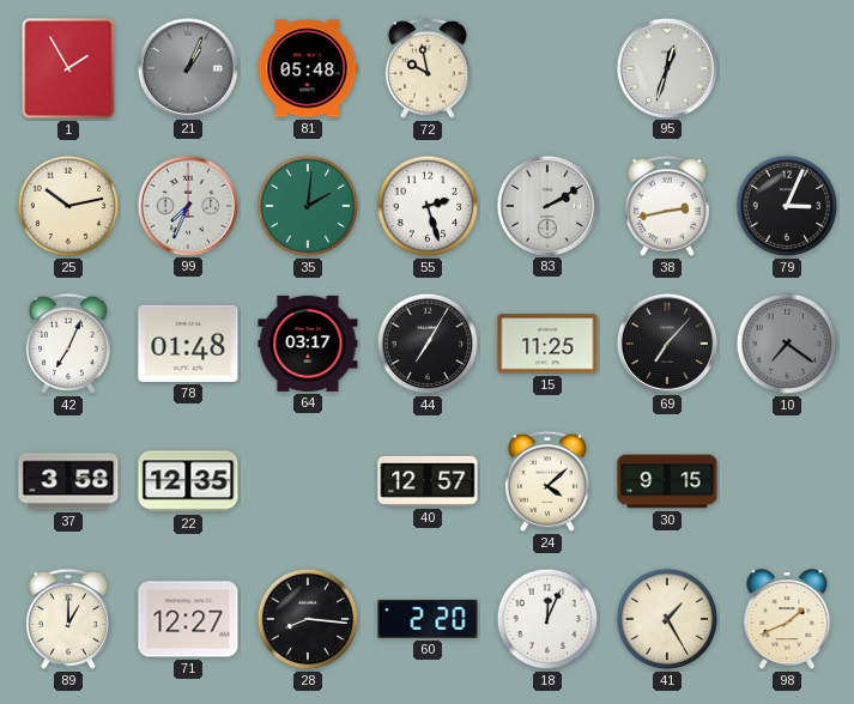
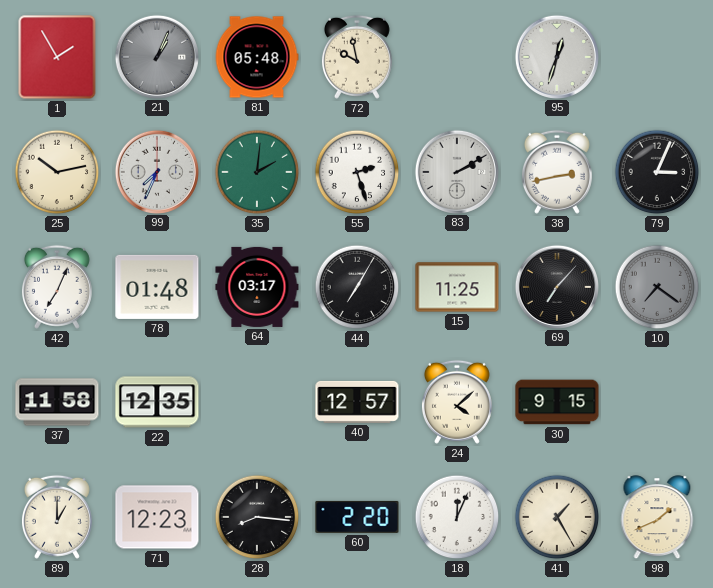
37: 3:58 -> 11:58
71: 12:27 -> 12:23
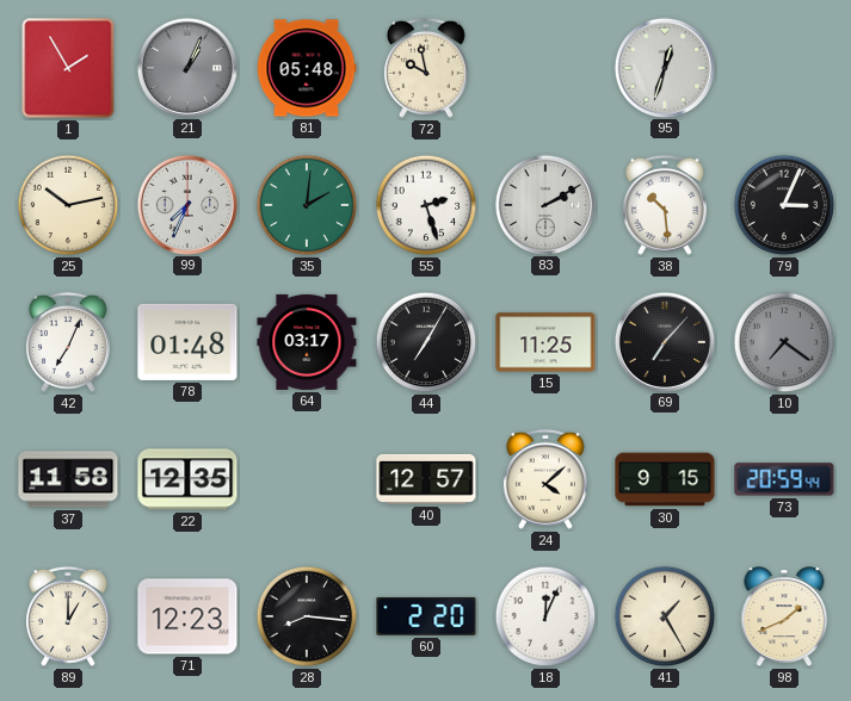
38: 2:43 -> 10:29
73: none -> 20:59
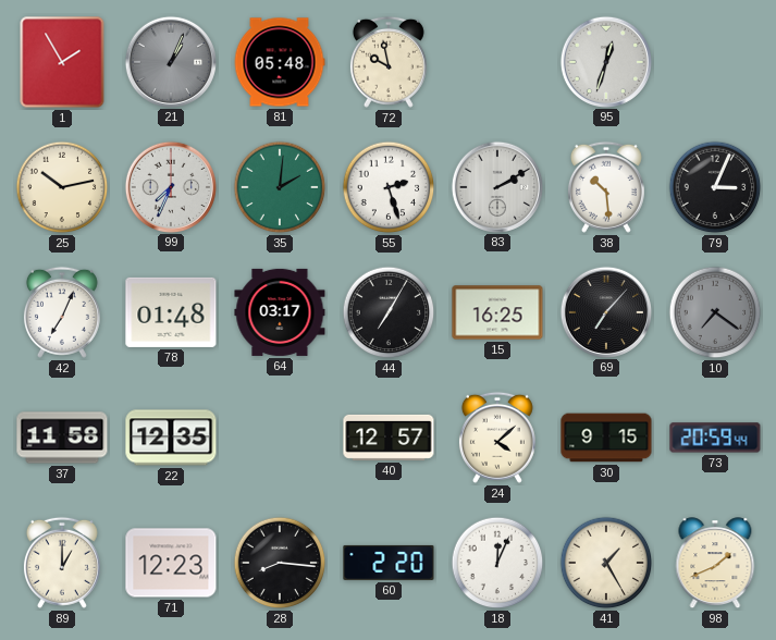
15: 11:25 -> 16:25
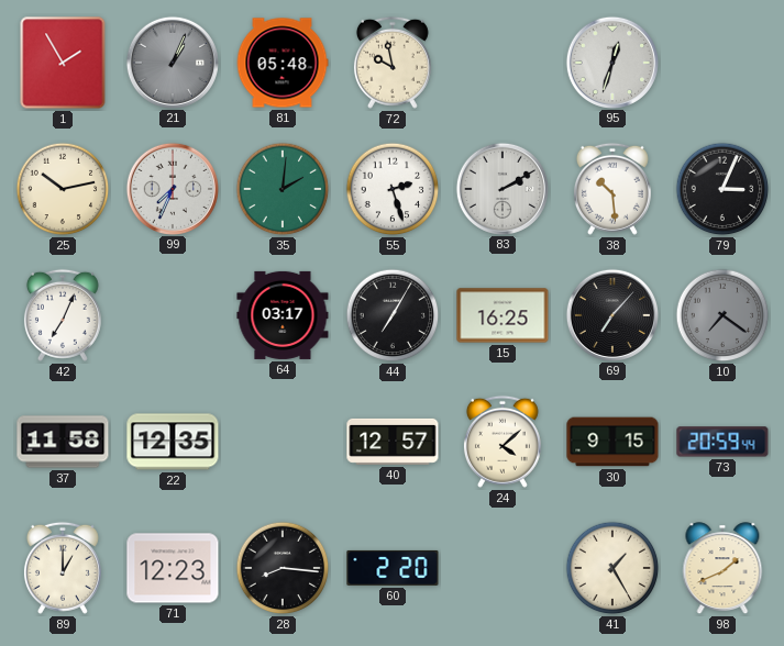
78: 01:48 -> none
18: 12:04 -> none
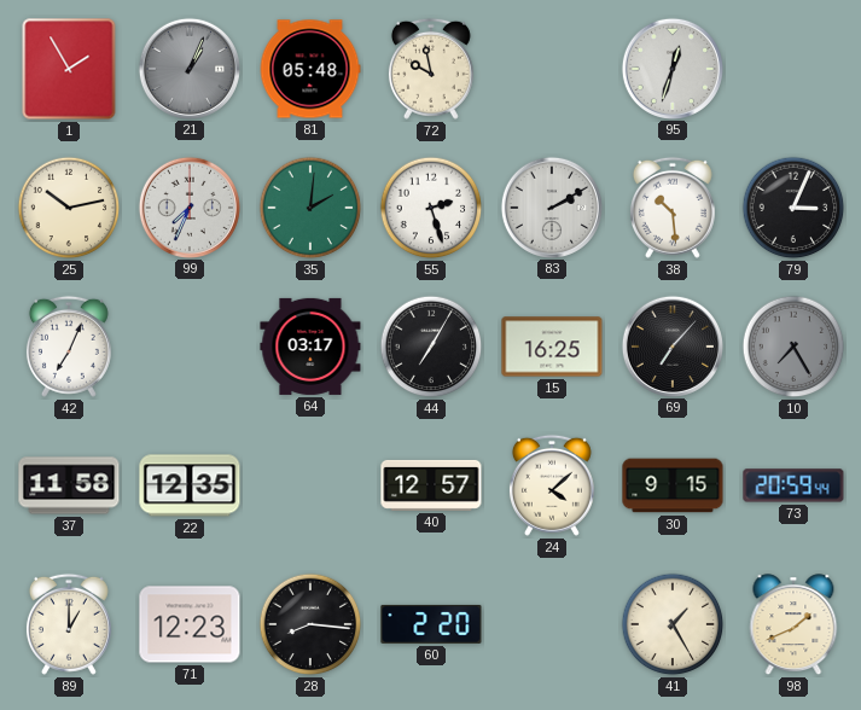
10: 7:21 -> 7:25
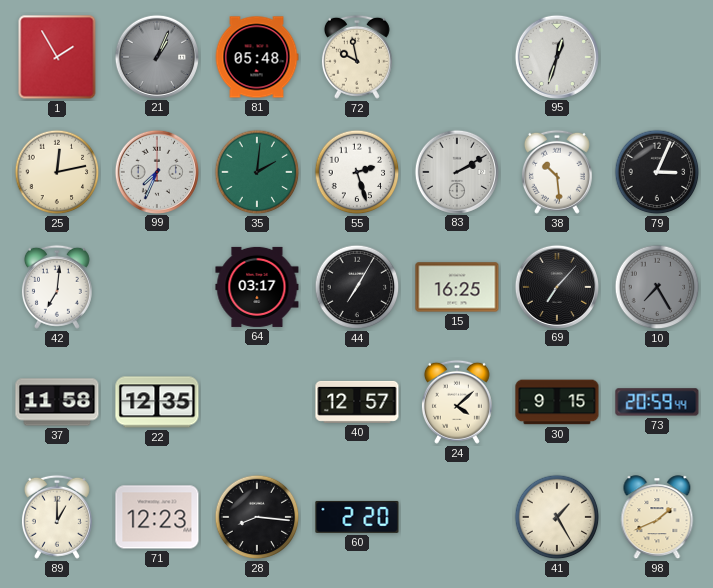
25: 10:13 -> 12:13
42: 7:04 -> 7:01
